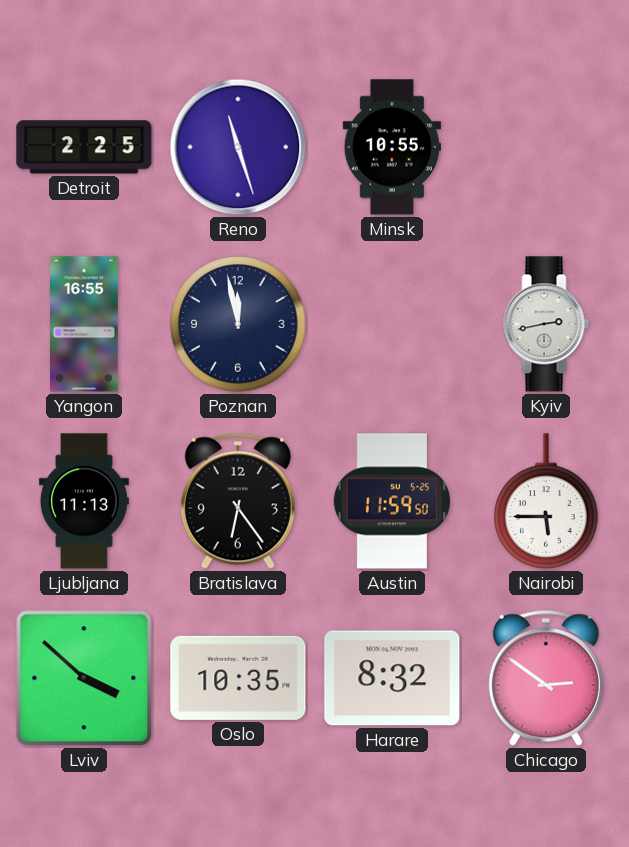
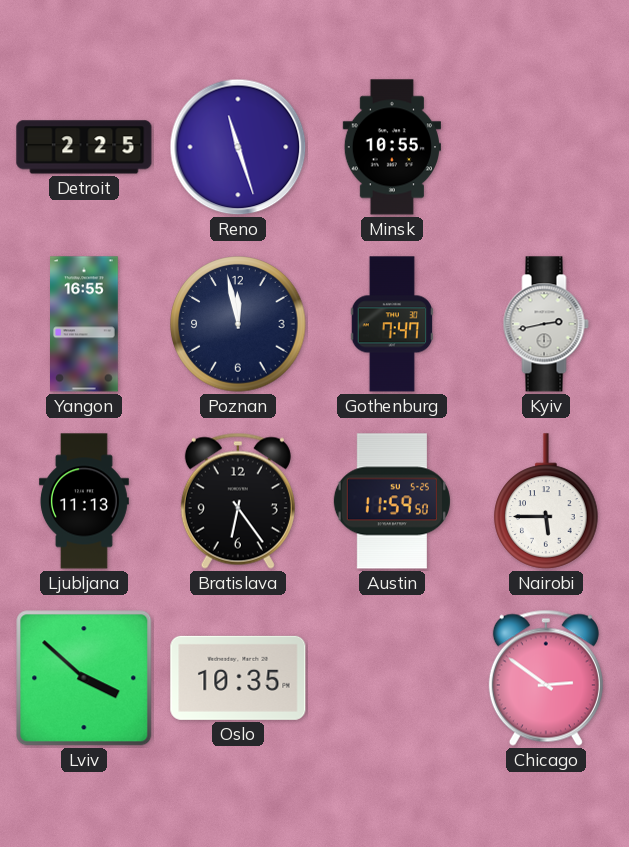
Gothenburg: none -> 7:47
Harare: 8:32 -> none
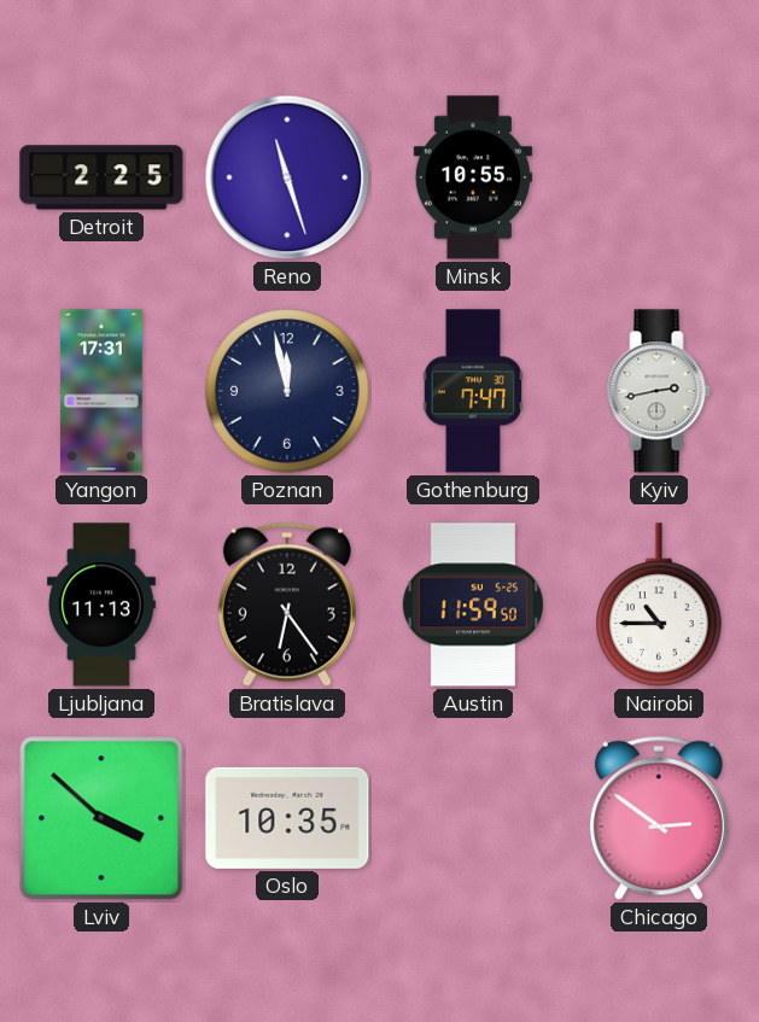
Yangon: 16:55 -> 17:31
Nairobi: 5:45 -> 10:45
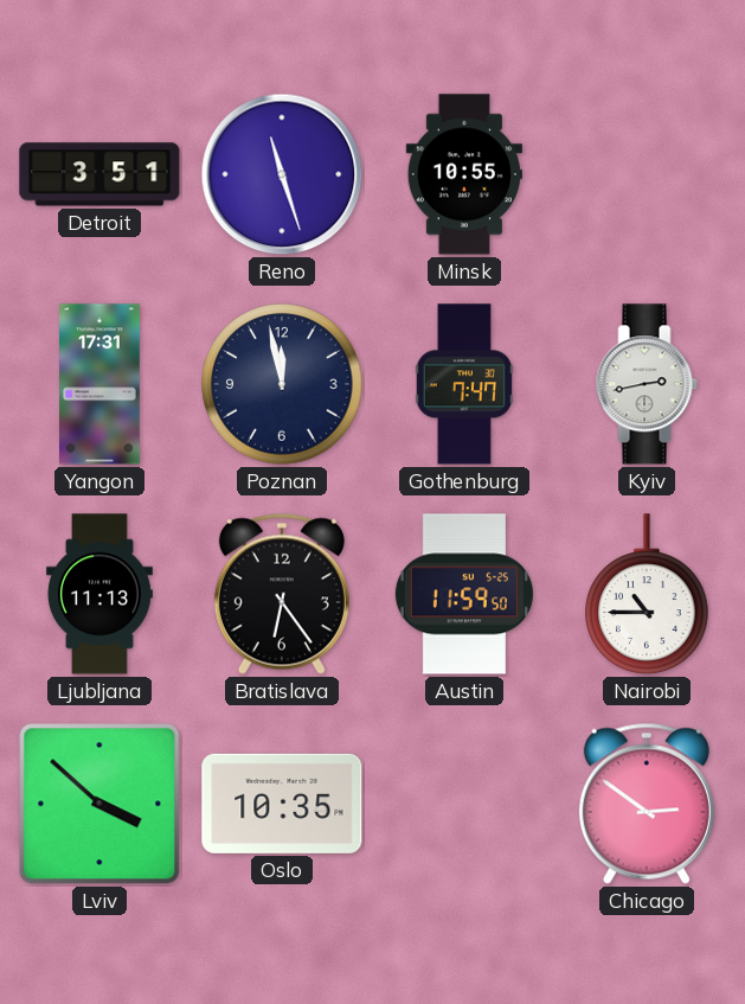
Detroit: 2:25 -> 3:51
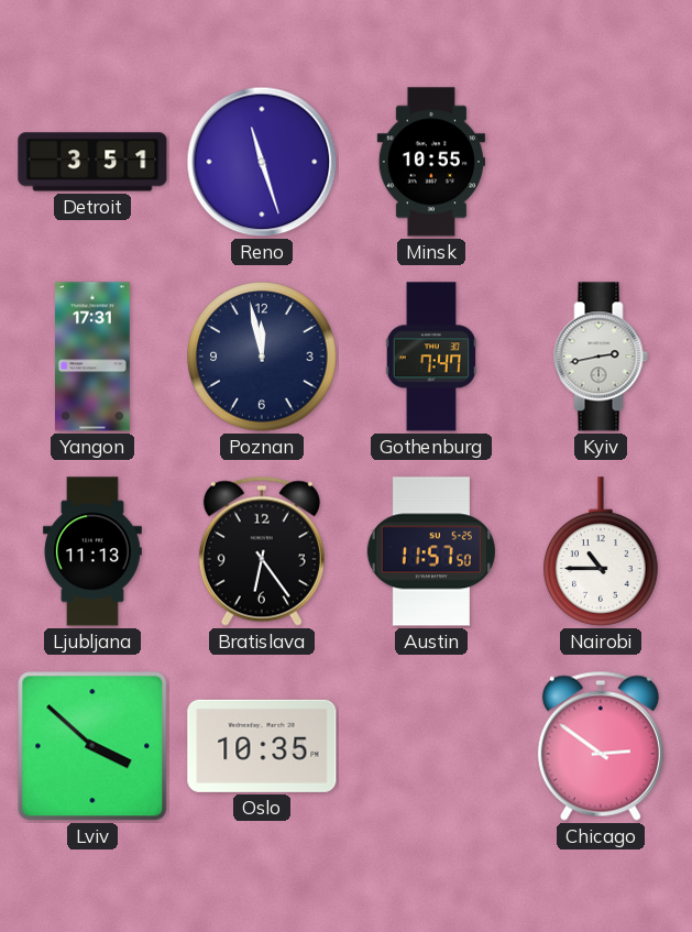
Austin: 11:59 -> 11:57
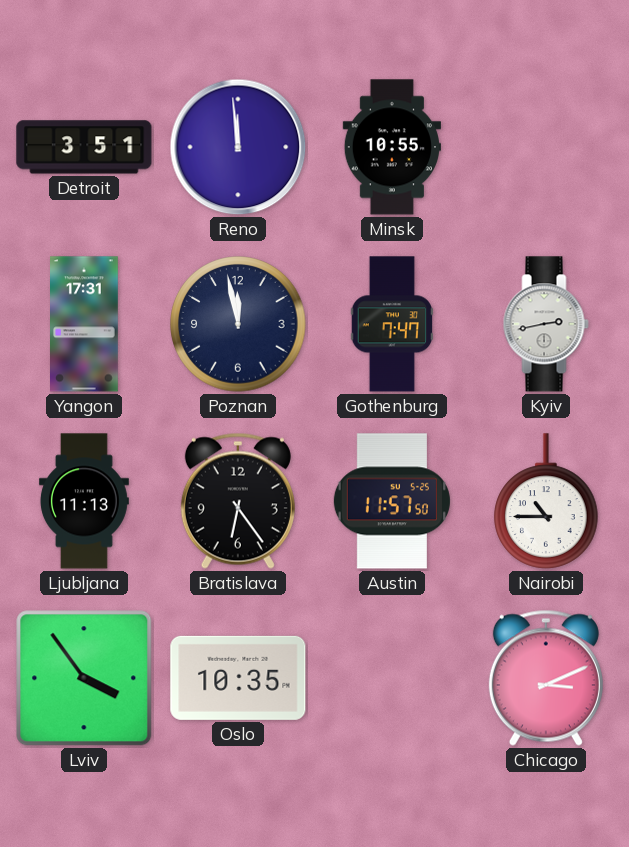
Reno: 11:27 -> 11:59
Lviv: 3:52 -> 3:54
Chicago: 2:51 -> 3:11
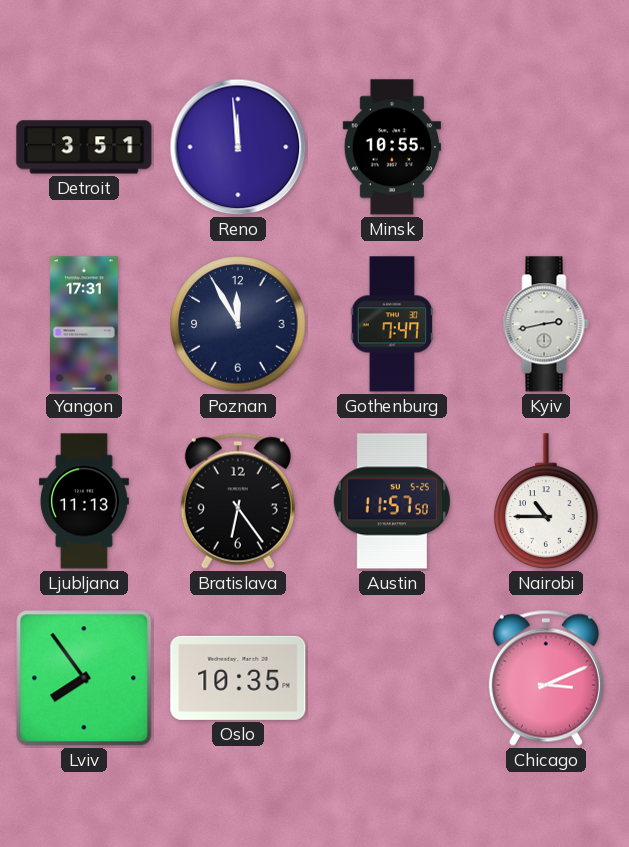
Poznan: 11:58 -> 11:55
Lviv: 3:54 -> 7:54
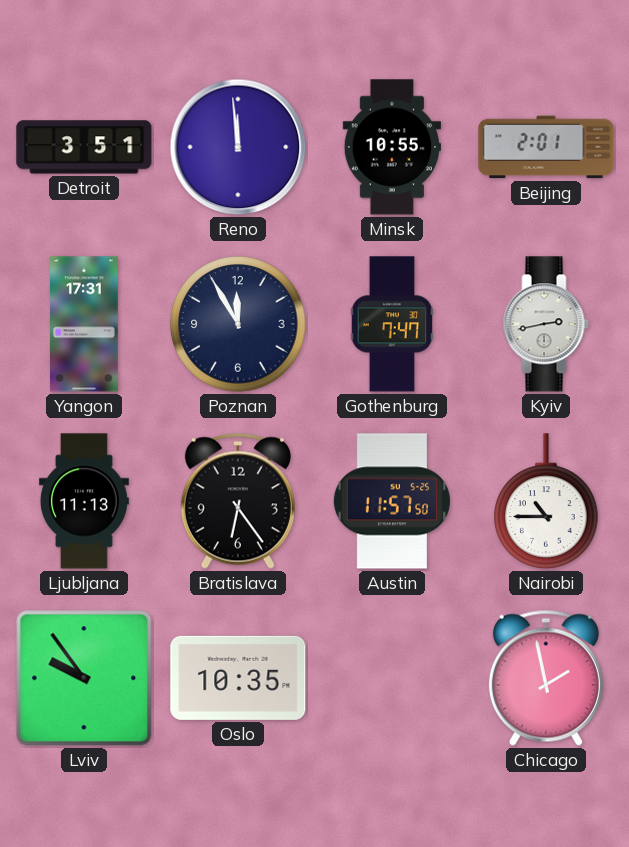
Beijing: none -> 2:01
Lviv: 7:54 -> 9:54
Chicago: 3:11 -> 1:58
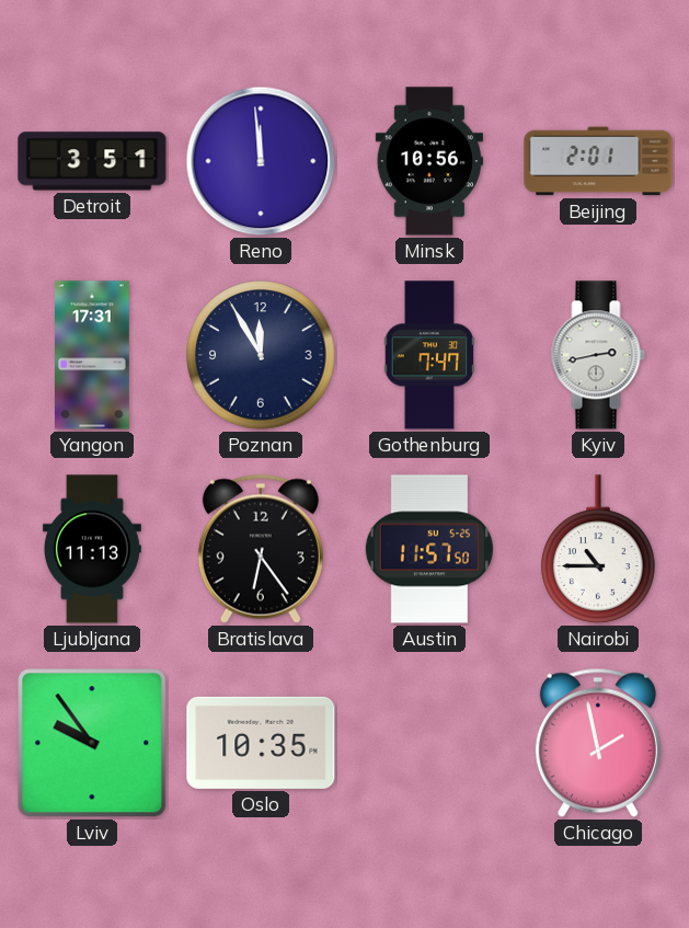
Minsk: 10:55 -> 10:56
